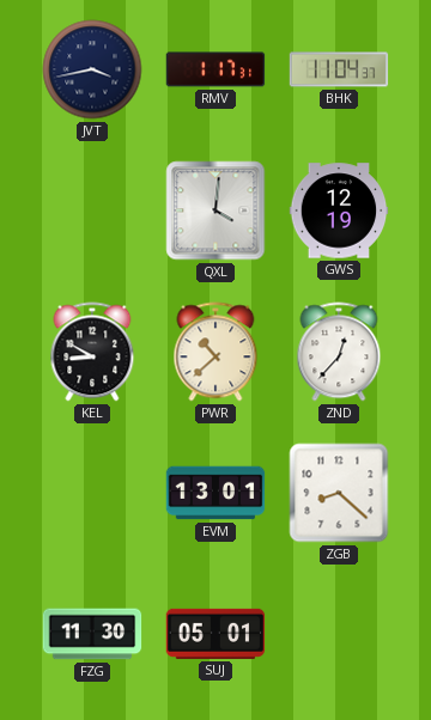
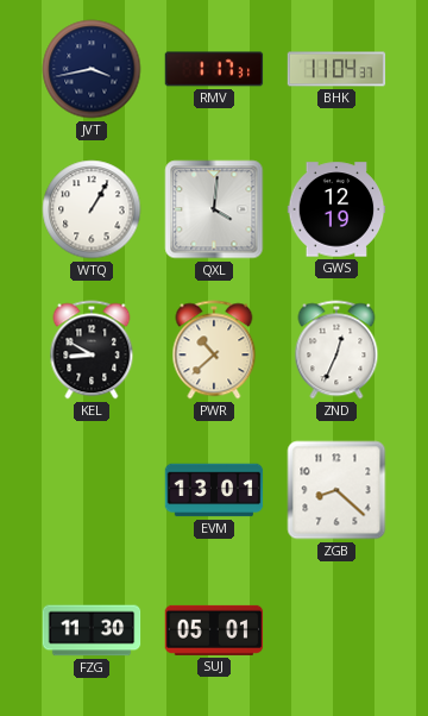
WTQ: none -> 1:05
ZND: 12:37 -> 12:34
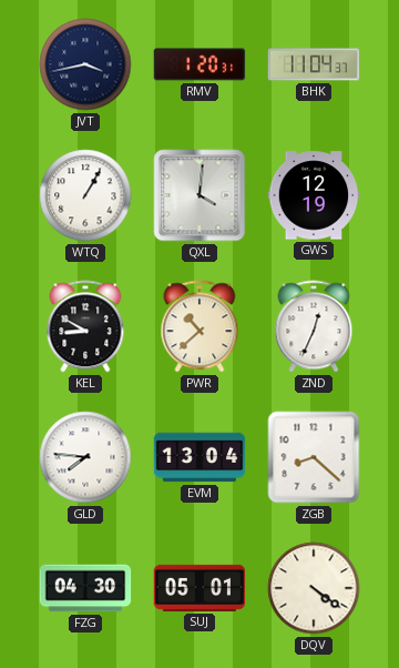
RMV: 1:17 -> 1:20
GLD: none -> 7:46
EVM: 13:01 -> 13:04
FZG: 11:30 -> 04:30
DQV: none -> 4:21
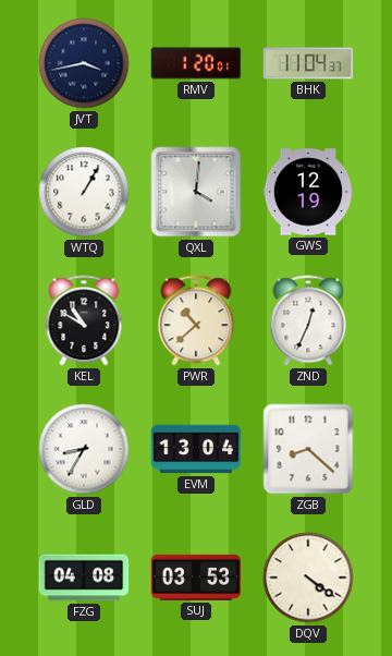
RMV: 1:20:31 -> 1:20:01
KEL: 8:50 -> 10:50
GLD: 7:46 -> 8:35
FZG: 04:30 -> 04:08
SUJ: 05:01 -> 03:53
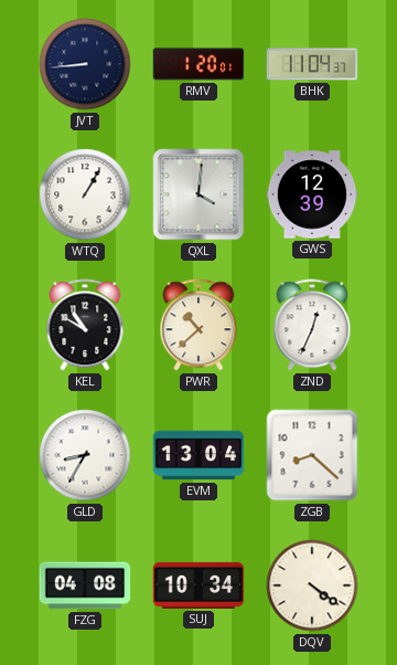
JVT: 3:43 -> 8:44
GWS: 12:19 -> 12:39
SUJ: 03:53 -> 10:34
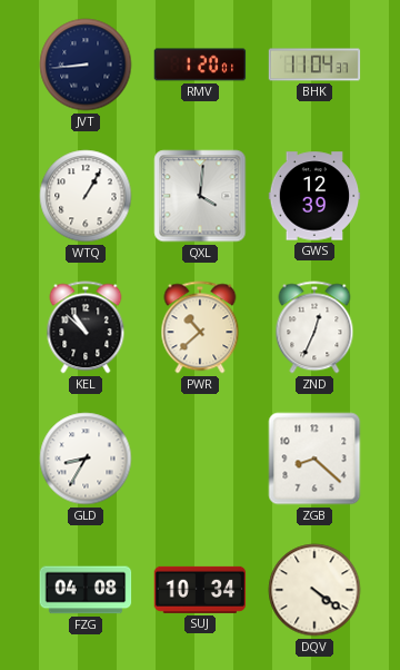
KEL: 10:50 -> 10:52
EVM: 13:04 -> none
